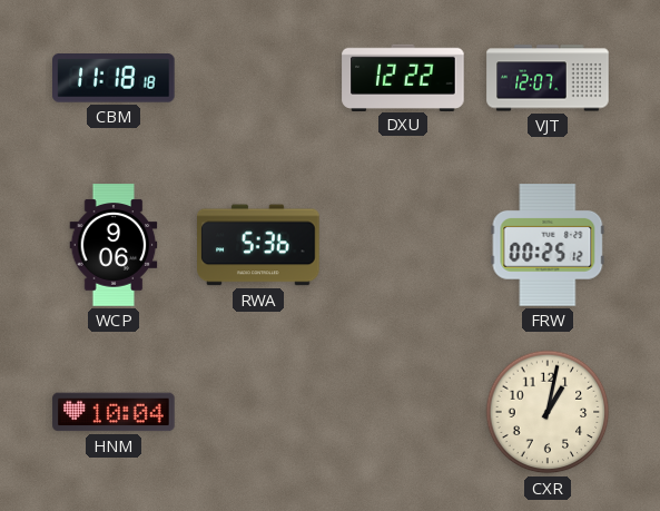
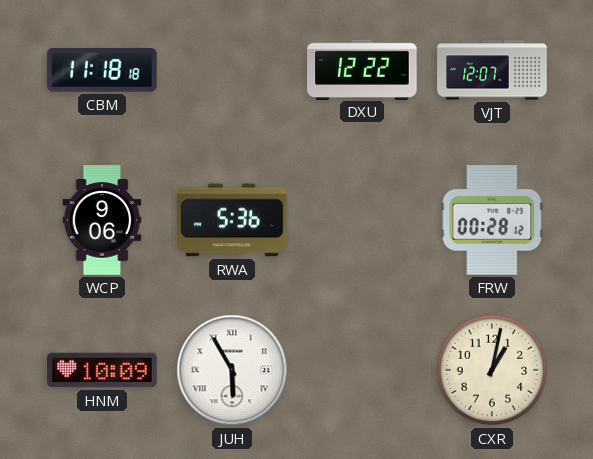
FRW: 00:25 -> 00:28
HNM: 10:04 -> 10:09
JUH: none -> 5:55
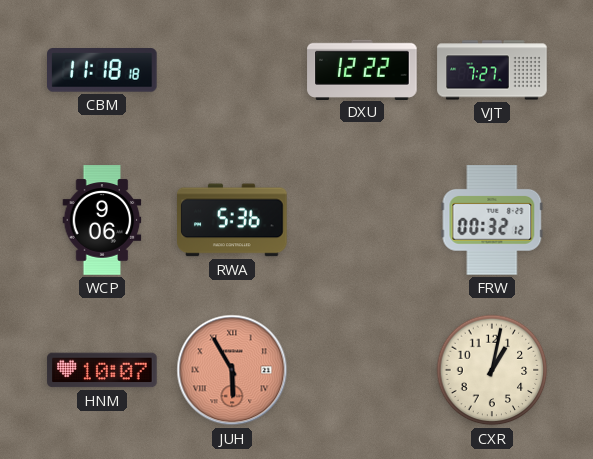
VJT: 12:07 -> 7:27
FRW: 00:28 -> 00:32
HNM: 10:09 -> 10:07
JUH dial: white -> salmon
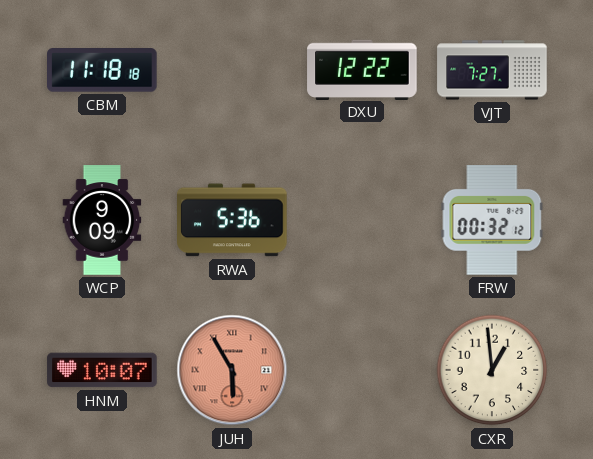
WCP: 9:06 -> 9:09
CXR: 1:02 -> 12:59
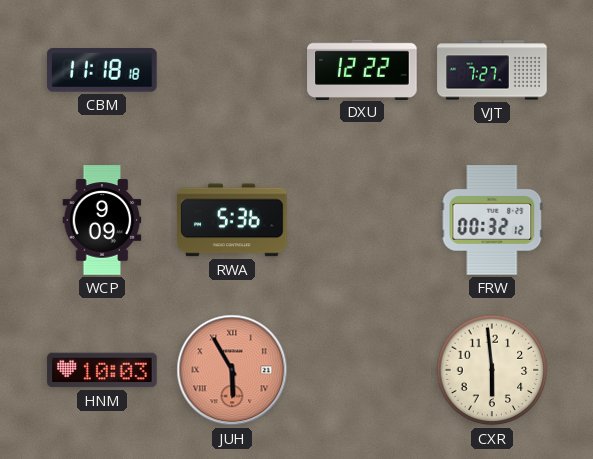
HNM: 10:07 -> 10:03
CXR: 12:59 -> 5:59
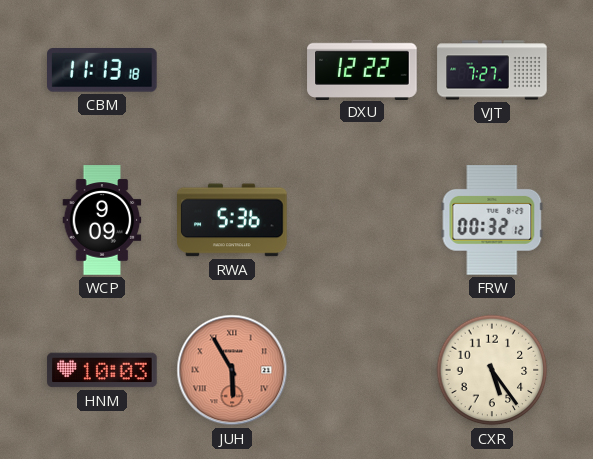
CBM: 11:18 -> 11:13
CXR: 5:59 -> 5:24
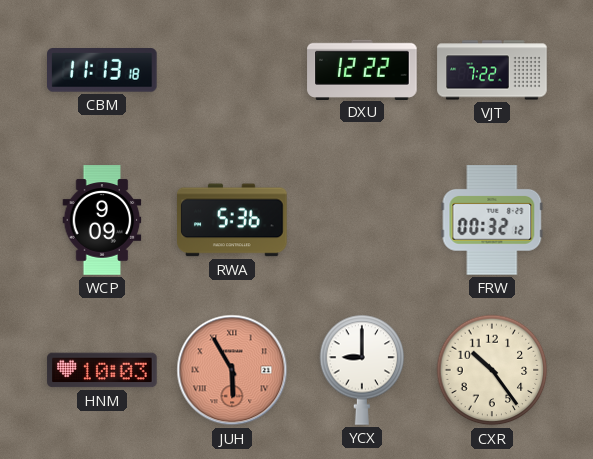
VJT: 7:27 -> 7:22
YCX: none -> 9:00
CXR: 5:24 -> 10:24
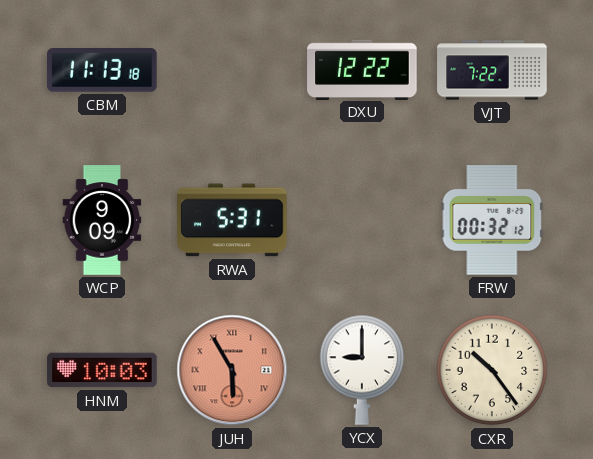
RWA: 5:36 -> 5:31
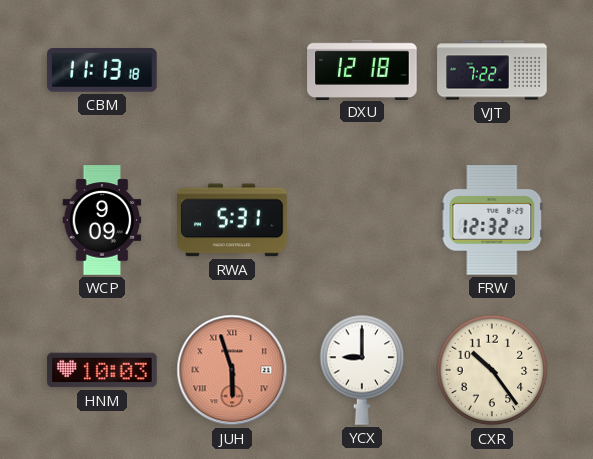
DXU: 12:22 -> 12:18
FRW: 00:32 -> 12:32
JUH: 5:55 -> 5:57
